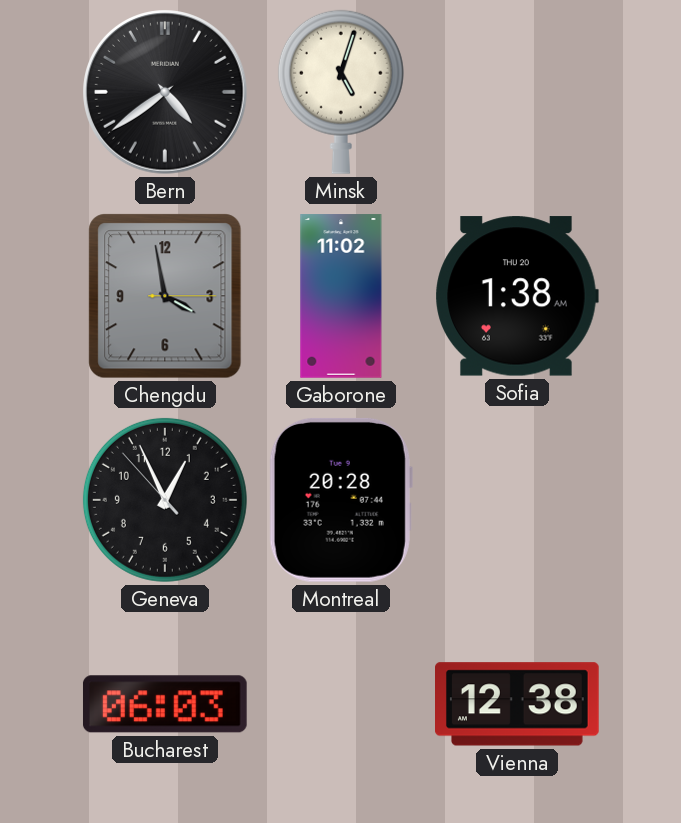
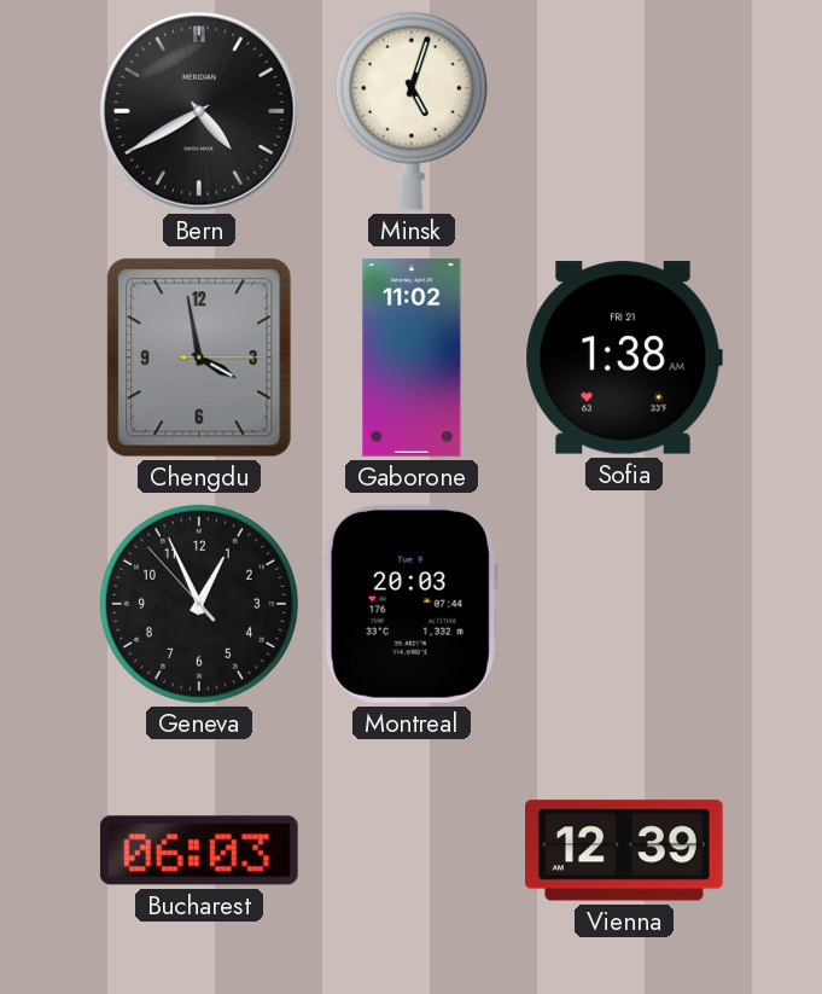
Bern: 4:39 -> 4:40
Sofia date: THU 20 -> FRI 21
Montreal: 20:28 -> 20:03
Vienna: 12:38 -> 12:39
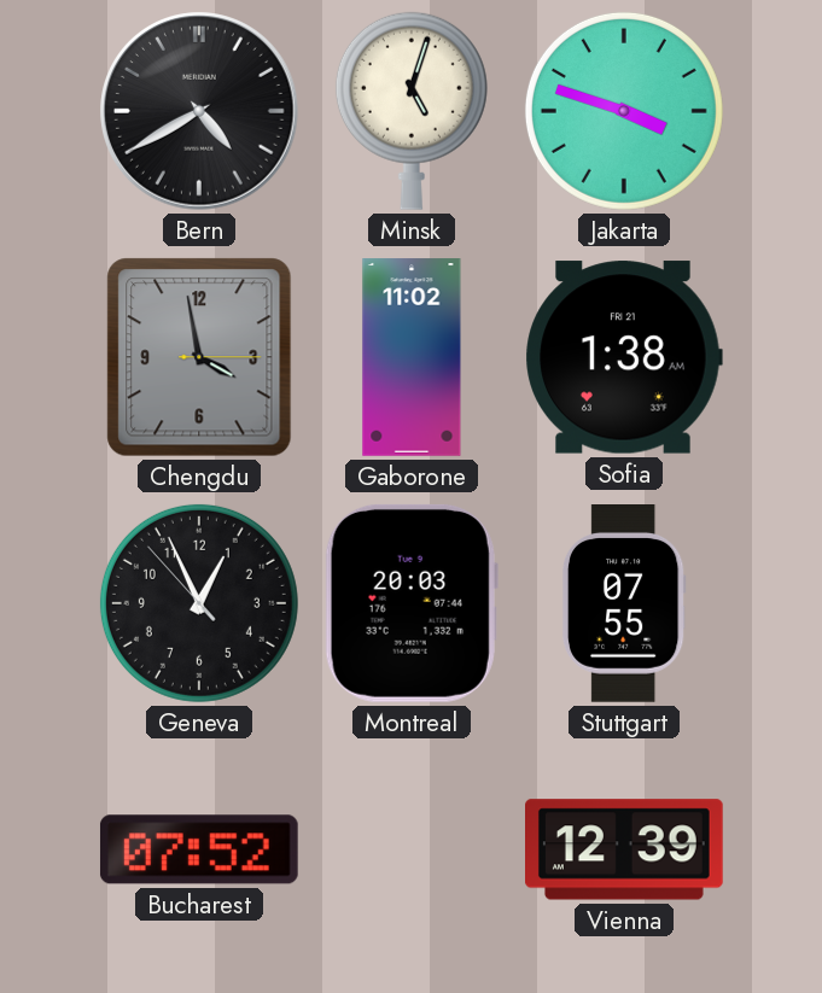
Jakarta: none -> 3:48
Stuttgart: none -> 07:55
Bucharest: 06:03 -> 07:52
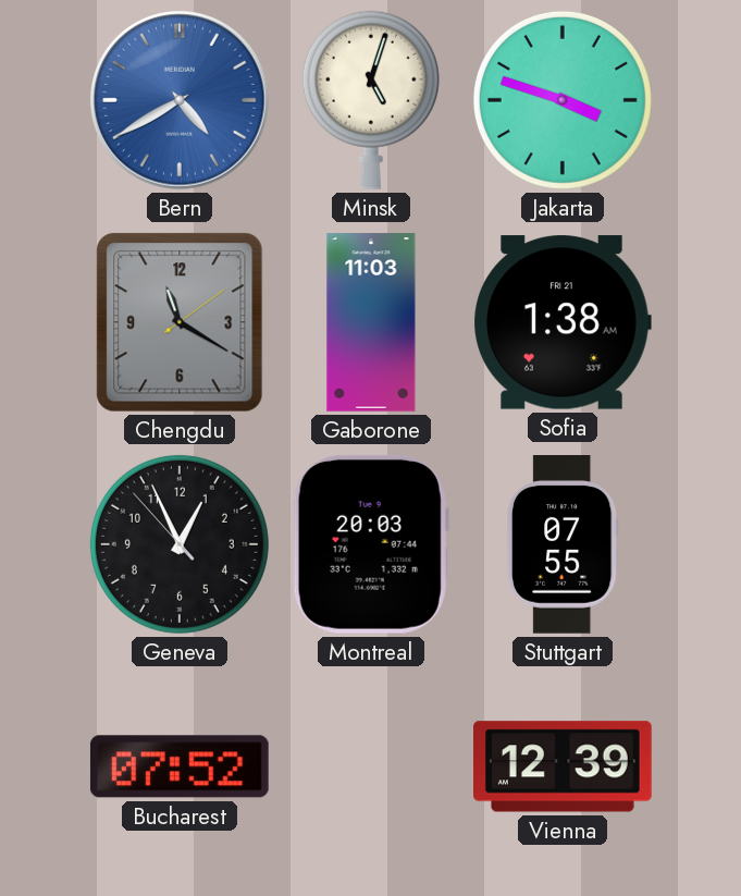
Bern dial: black -> blue
Chengdu: 3:58 -> 11:20
Gaborone: 11:02 -> 11:03
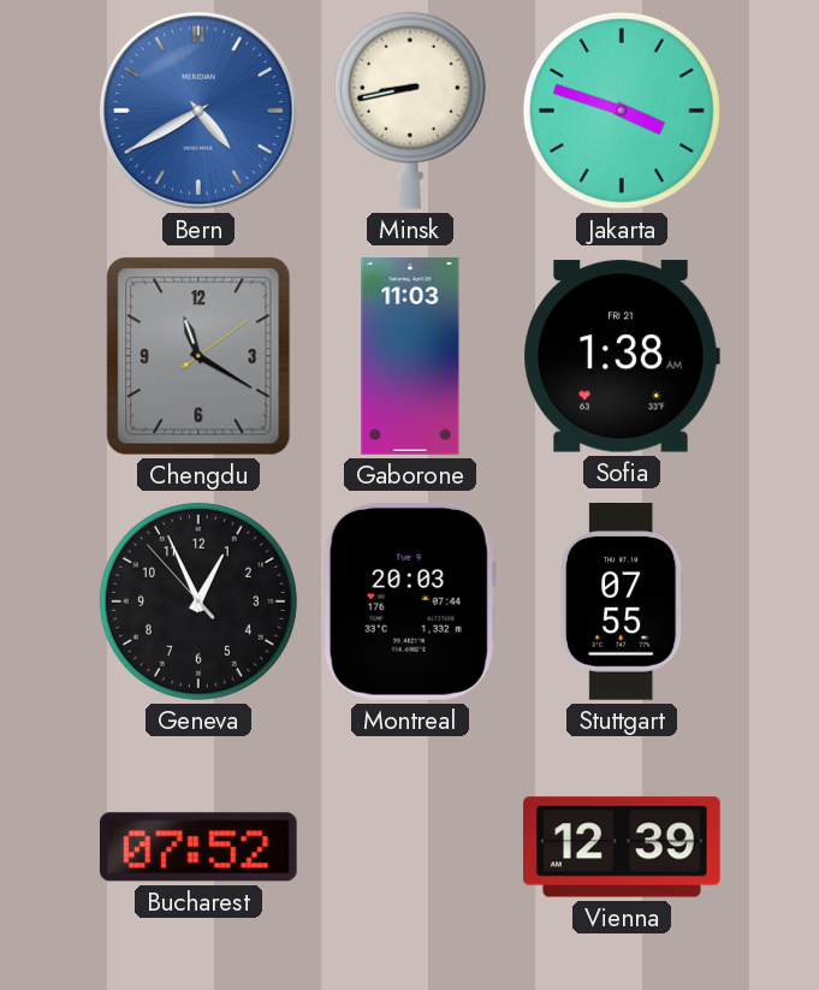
Minsk: 5:03 -> 8:43
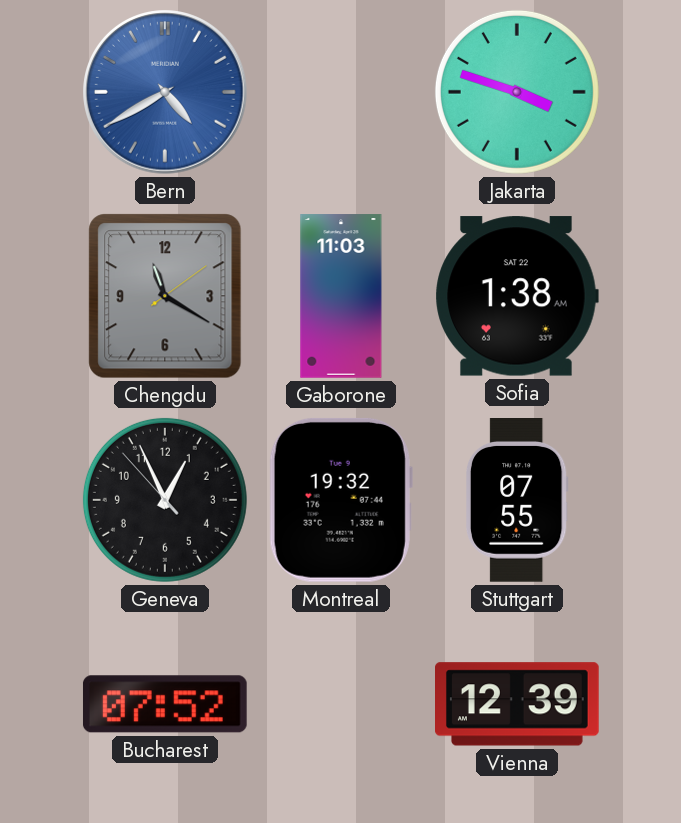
Minsk: 8:43 -> none
Sofia date: FRI 21 -> SAT 22
Montreal: 20:03 -> 19:32
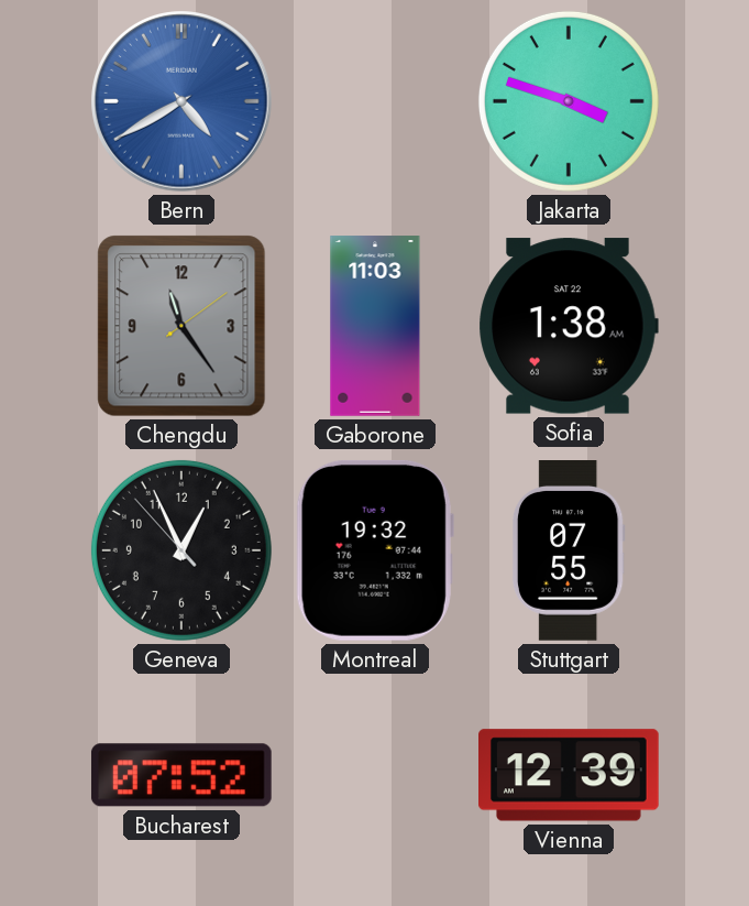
Chengdu: 11:20 -> 11:24
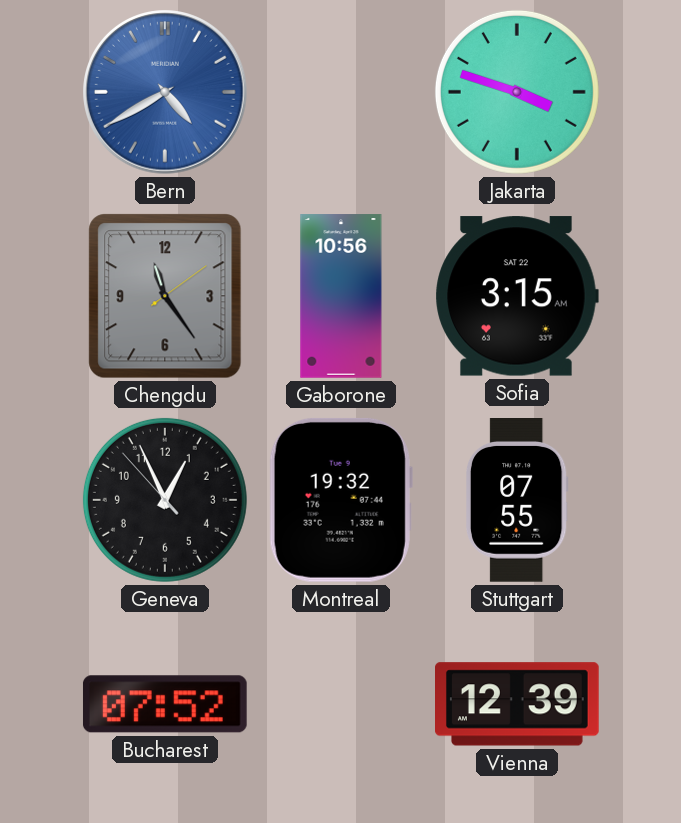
Gaborone: 11:03 -> 10:56
Sofia: 1:38 -> 3:15
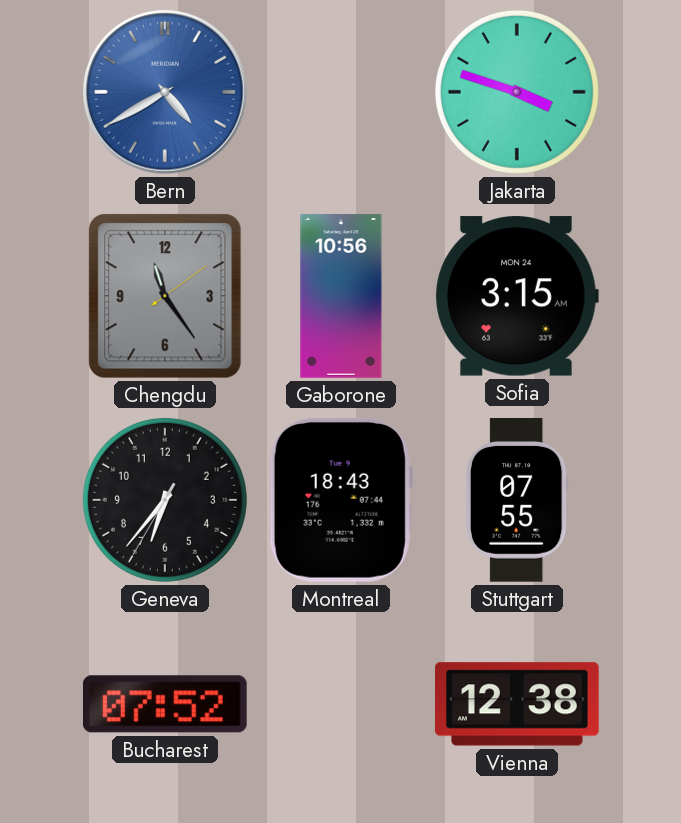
Sofia date: SAT 22 -> MON 24
Geneva: 12:55 -> 6:36
Montreal: 19:32 -> 18:43
Vienna: 12:39 -> 12:38
